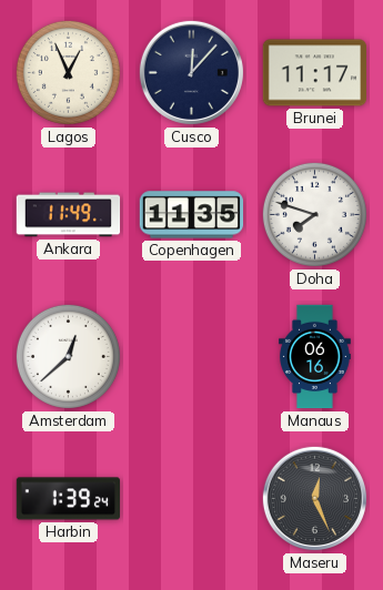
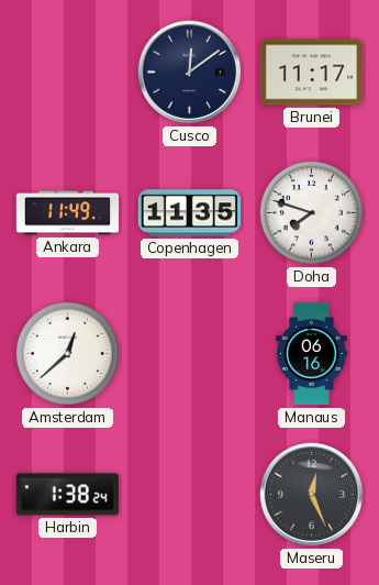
Lagos: 12:56 -> none
Cusco: 12:07 -> 12:09
Harbin: 1:39 -> 1:38
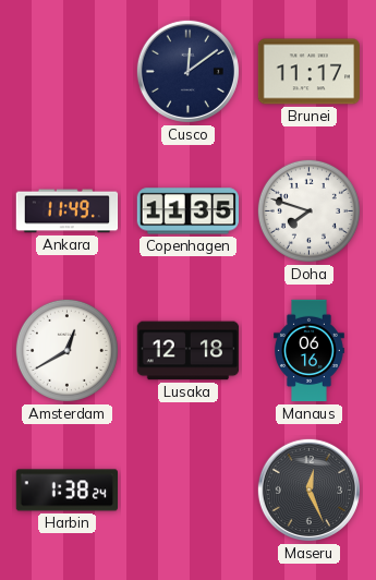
Amsterdam: 12:38 -> 12:40
Lusaka: none -> 12:18
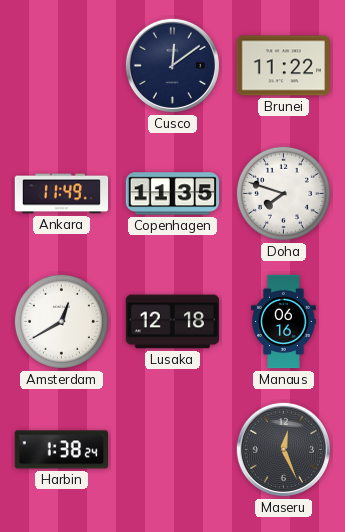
Brunei: 11:17 -> 11:22
